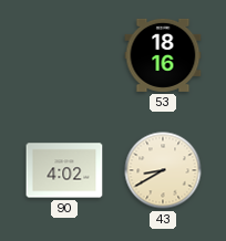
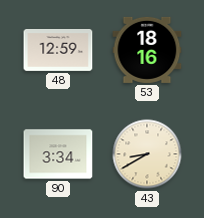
48: none -> 12:59
90: 4:02 -> 3:34
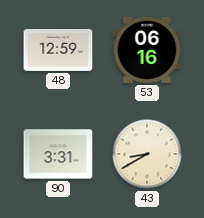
53: 18:16 -> 06:16
90: 3:34 -> 3:31
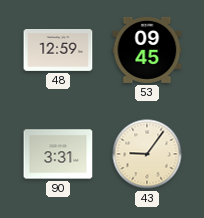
53: 06:16 -> 09:45
43: 8:40 -> 9:06
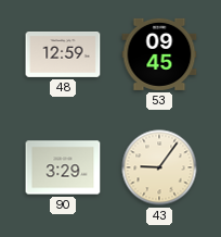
90: 3:31 -> 3:29
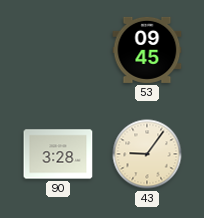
48: 12:59 -> none
90: 3:29 -> 3:28
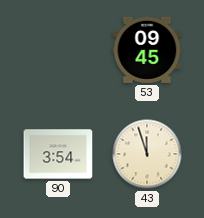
90: 3:28 -> 3:54
43: 9:06 -> 11:57
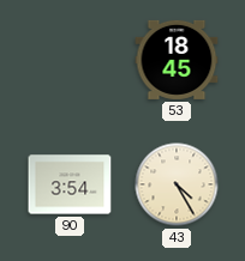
53: 09:45 -> 18:45
43: 11:57 -> 4:25
